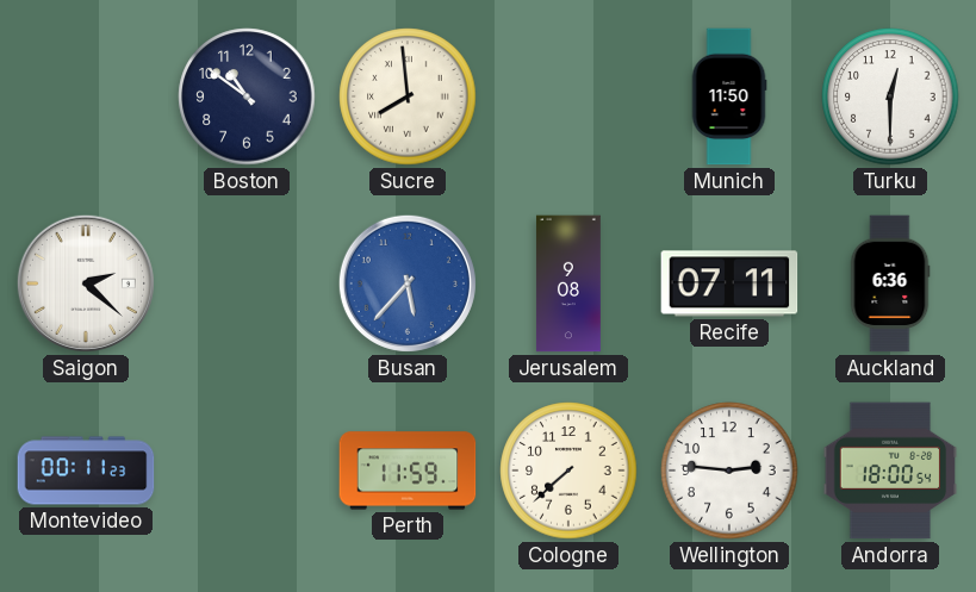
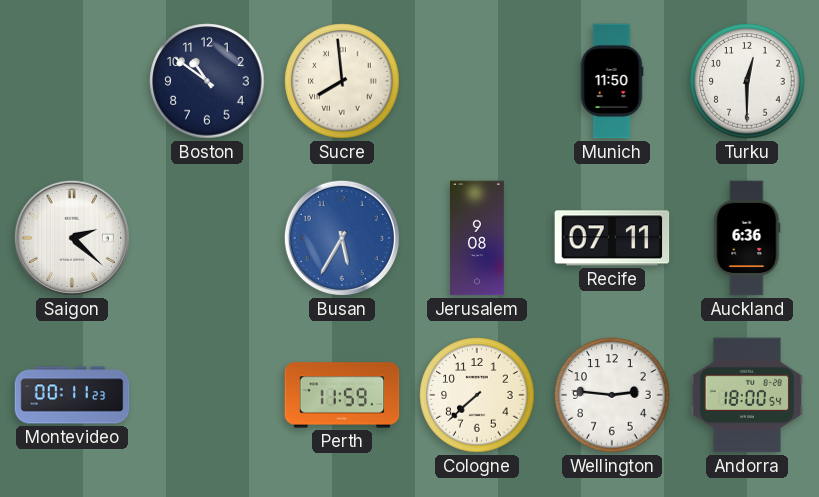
Busan: 5:37 -> 5:35
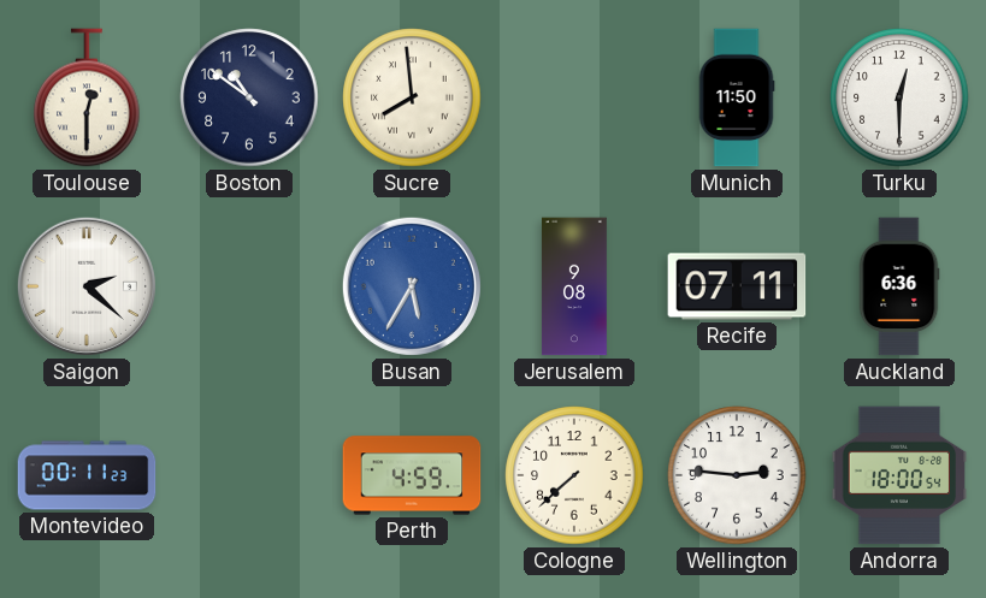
Toulouse: none -> 12:30
Perth: 11:59 -> 4:59
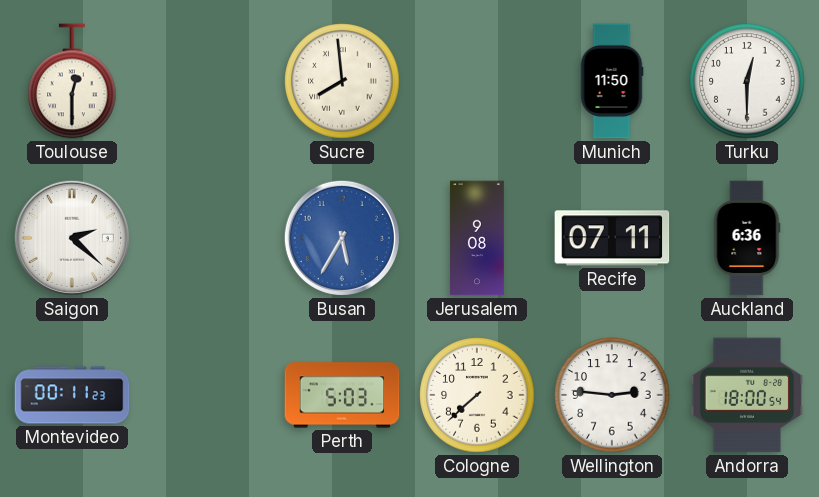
Boston: 10:51 -> none
Perth: 4:59 -> 5:03
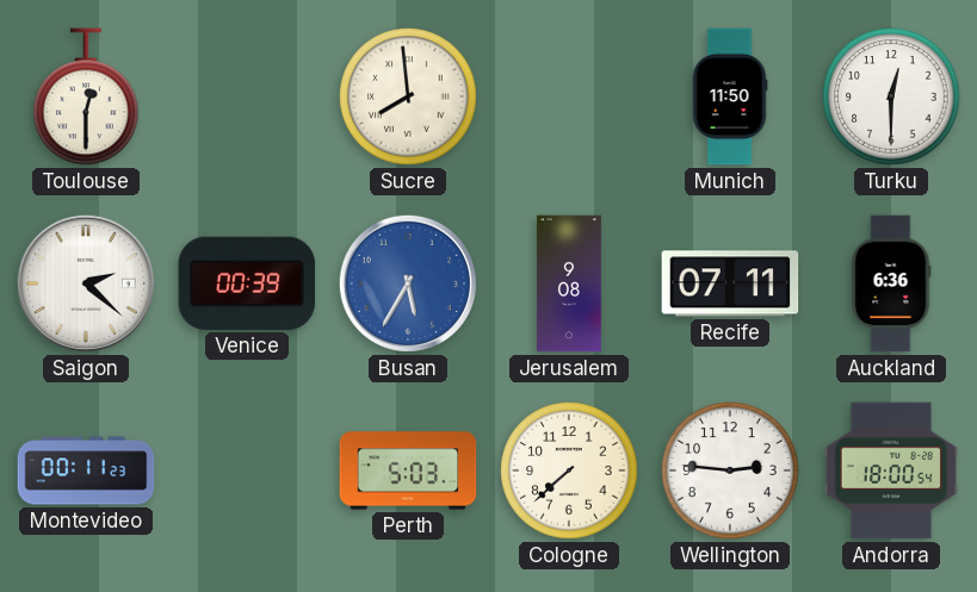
Venice: none -> 00:39
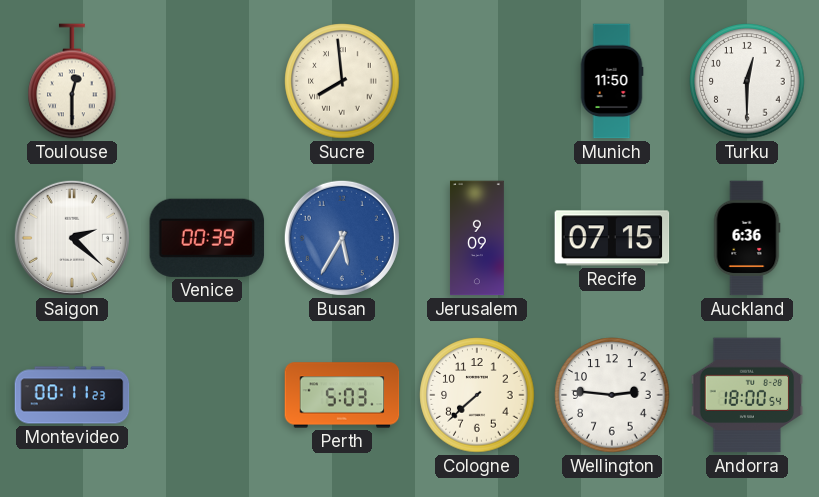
Jerusalem: 9:08 -> 9:09
Recife: 07:11 -> 07:15
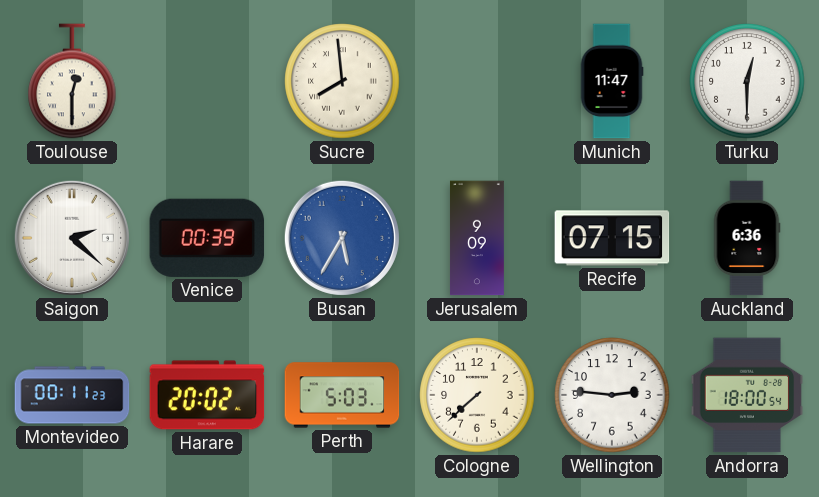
Munich: 11:50 -> 11:47
Harare: none -> 20:02
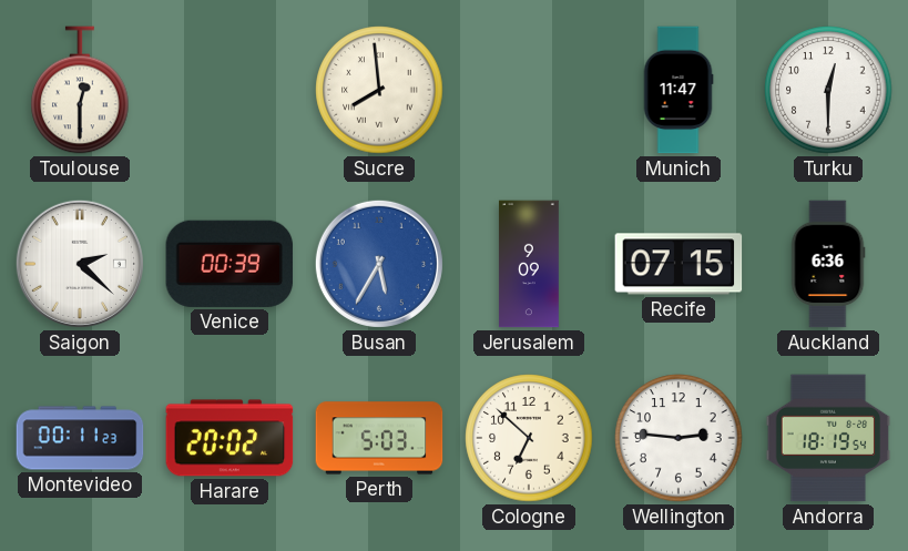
Cologne: 7:38 -> 6:52
Andorra: 18:00 -> 18:19
